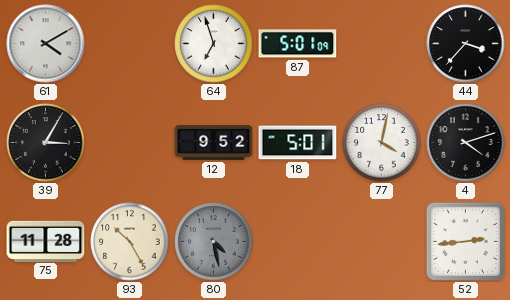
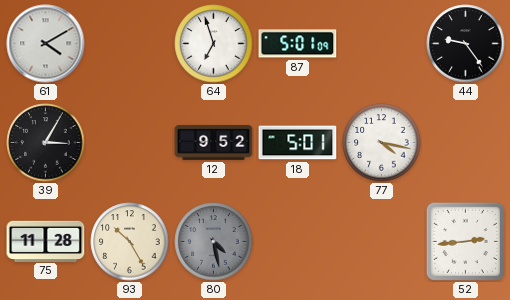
44: 3:37 -> 9:24
77: 4:02 -> 4:17
4: 4:12 -> none
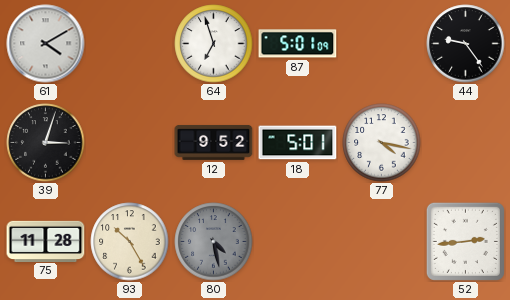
39: 3:05 -> 3:03
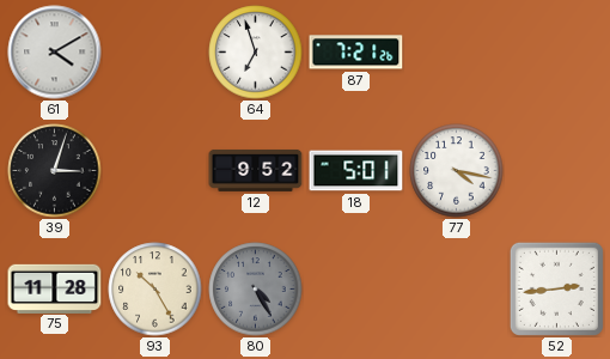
87: 5:01 -> 7:21
44: 9:24 -> none
80: 4:28 -> 4:25
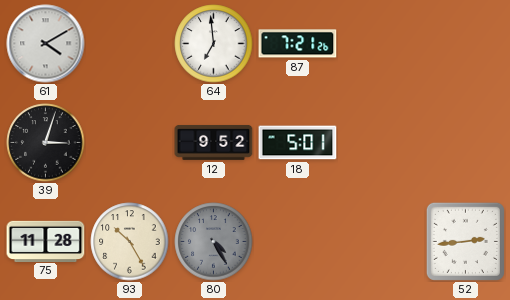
64: 6:57 -> 6:59
77: 4:17 -> none
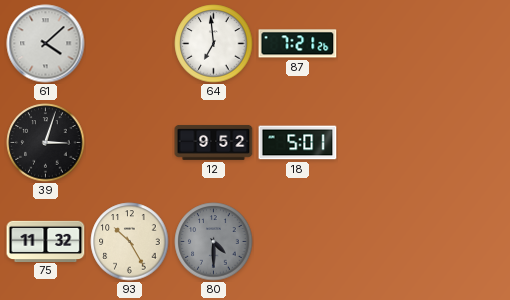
61: 4:10 -> 4:08
75: 11:28 -> 11:32
80: 4:25 -> 4:30
52: 2:44 -> none
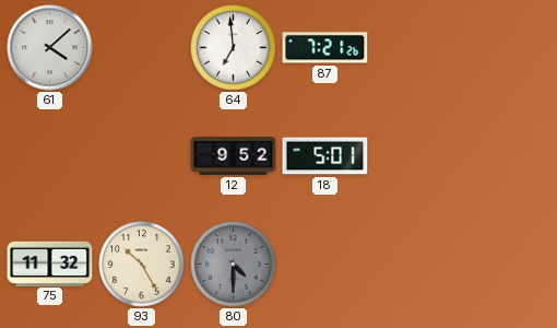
39: 3:03 -> none
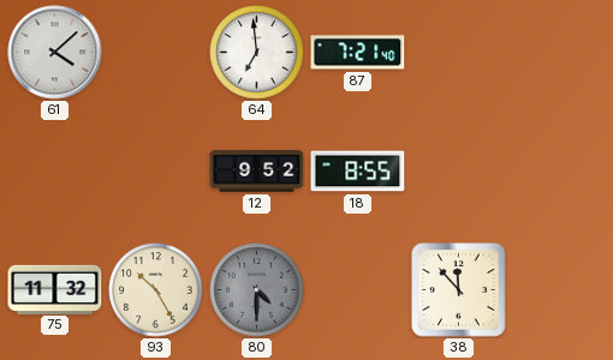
87: 7:21:26 -> 7:21:40
18: 5:01 -> 8:55
38: none -> 11:53
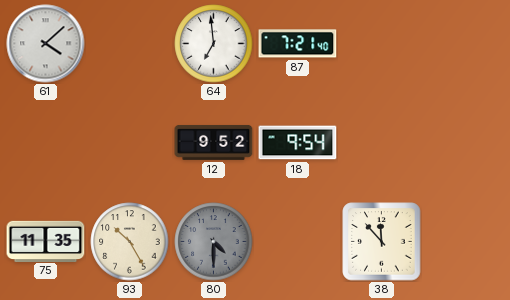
18: 8:55 -> 9:54
75: 11:32 -> 11:35
